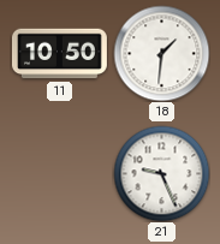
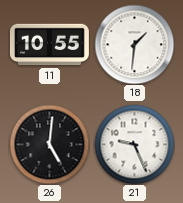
11: 10:50 -> 10:55
26: none -> 5:01
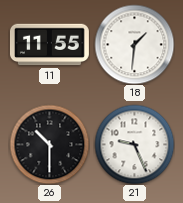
11: 10:55 -> 11:55
26: 5:01 -> 10:30
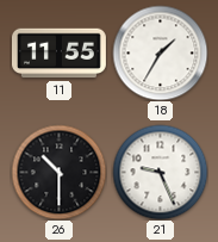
18: 1:31 -> 1:35
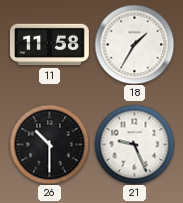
11: 11:55 -> 11:58
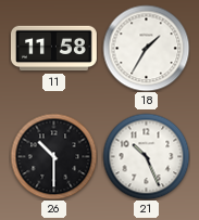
21: 9:26 -> 10:26
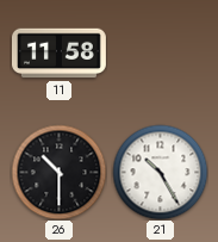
18: 1:35 -> none
21: 10:26 -> 10:25
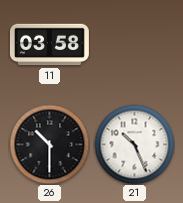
11: 11:58 -> 03:58
21: 10:25 -> 10:26
